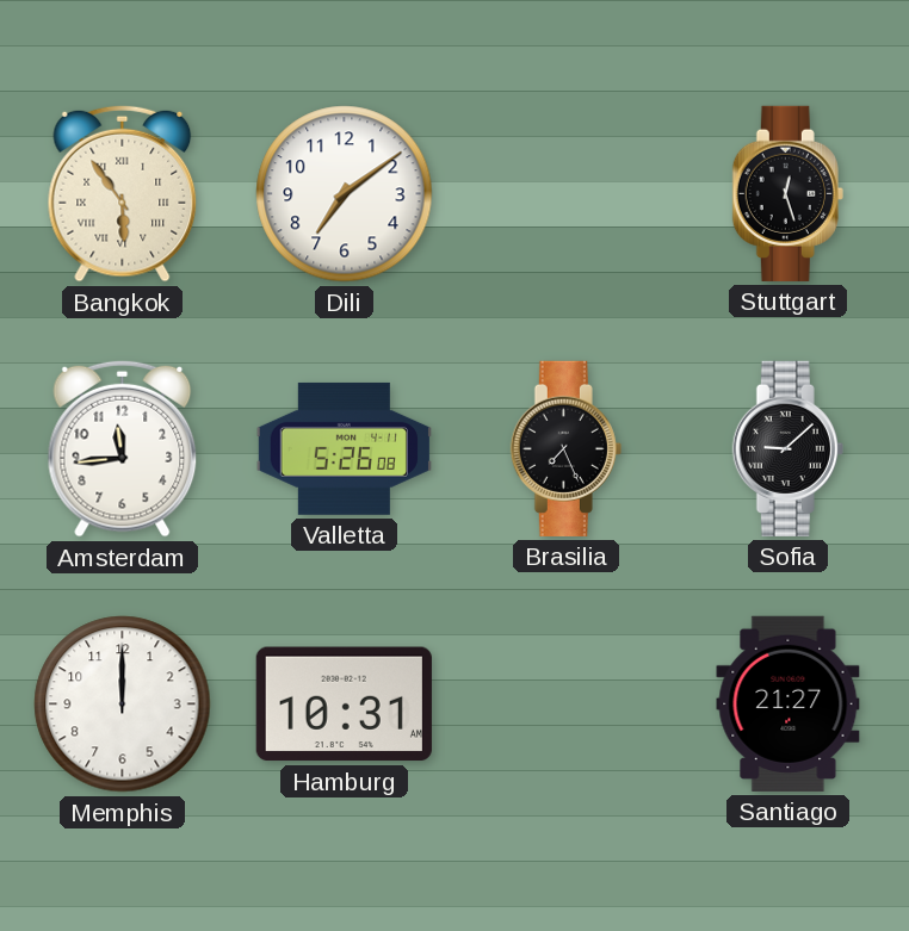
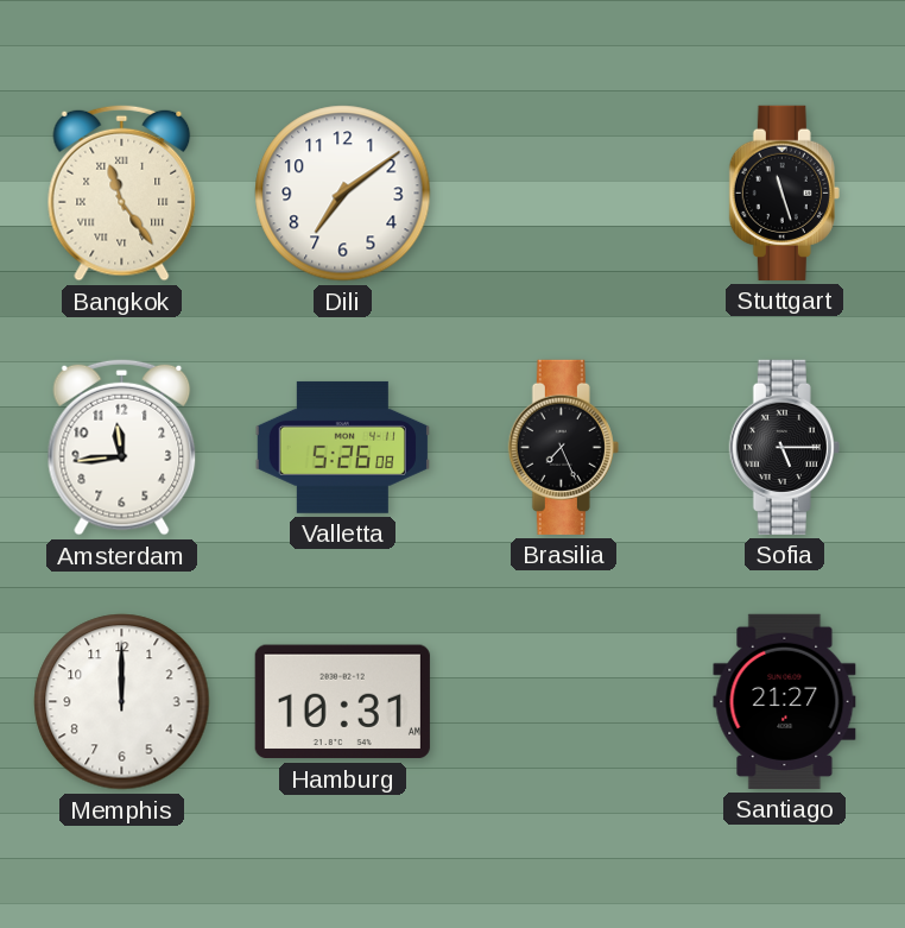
Bangkok: 5:54 -> 11:24
Stuttgart: 12:27 -> 11:27
Sofia: 9:08 -> 5:15
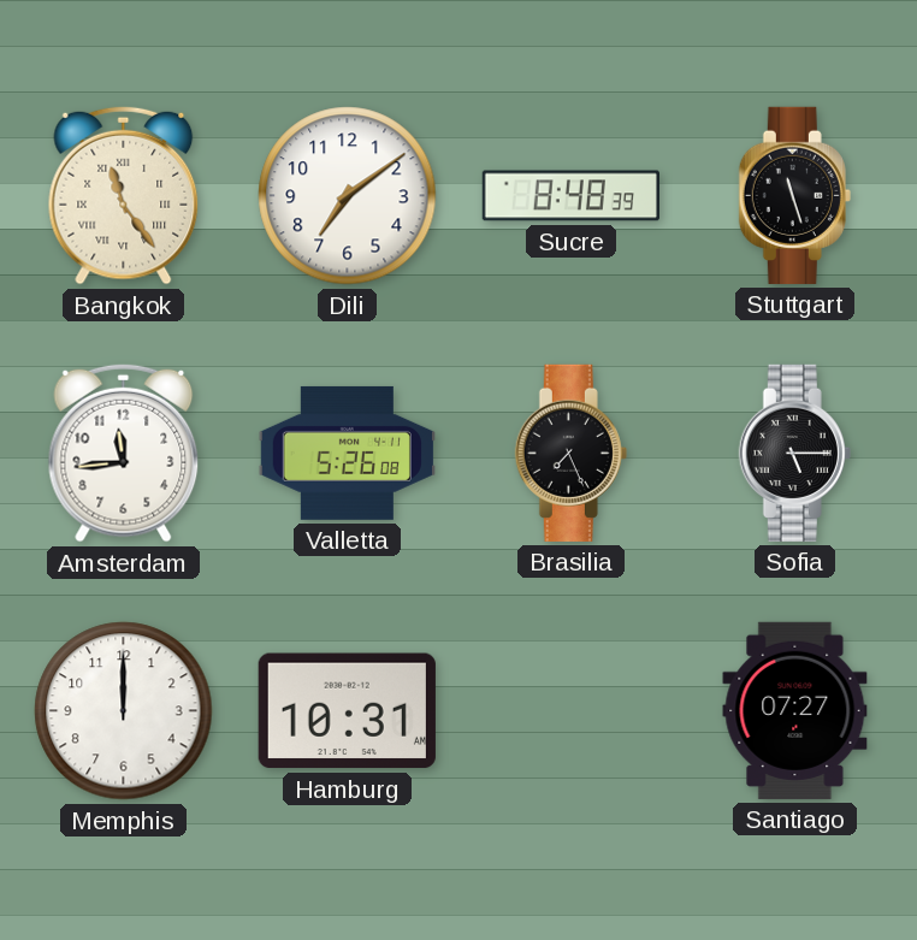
Sucre: none -> 8:48
Santiago: 21:27 -> 07:27
